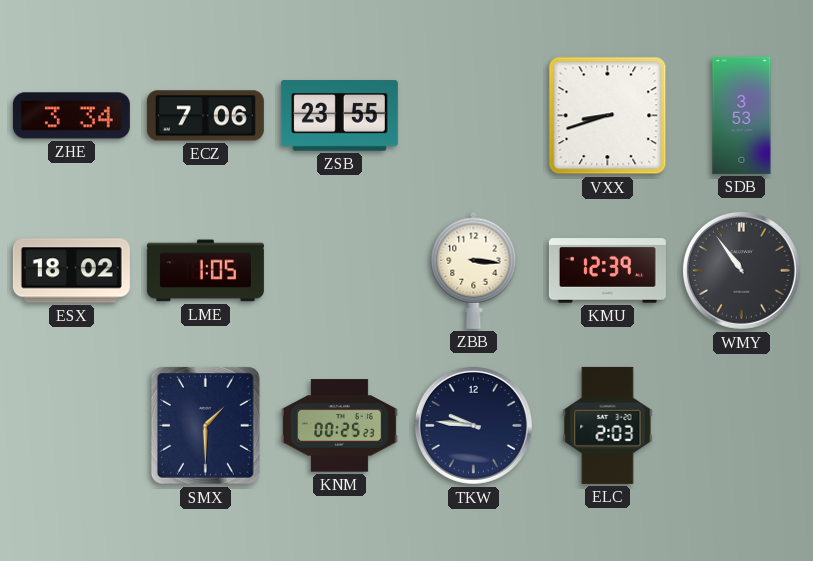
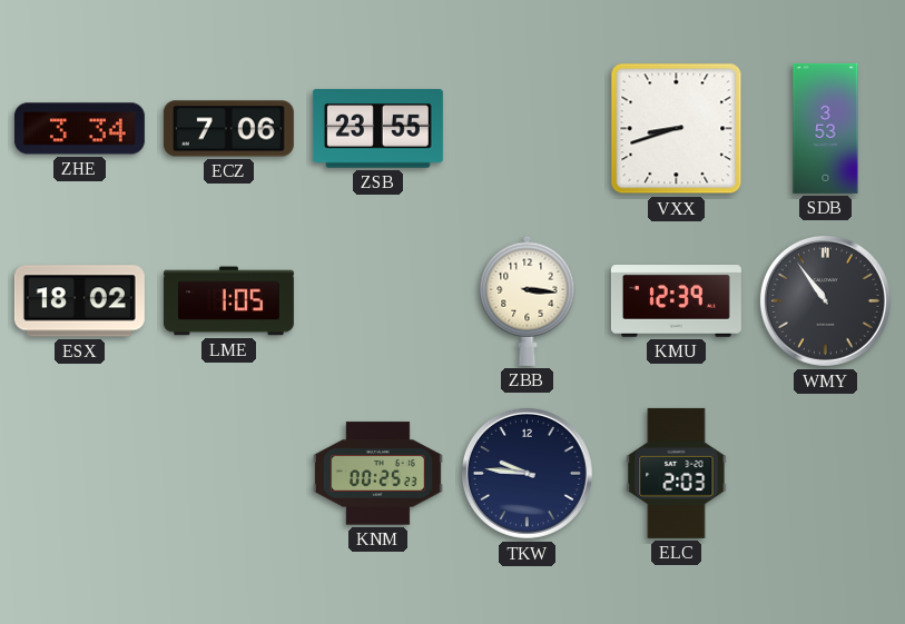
SMX: 1:30 -> none
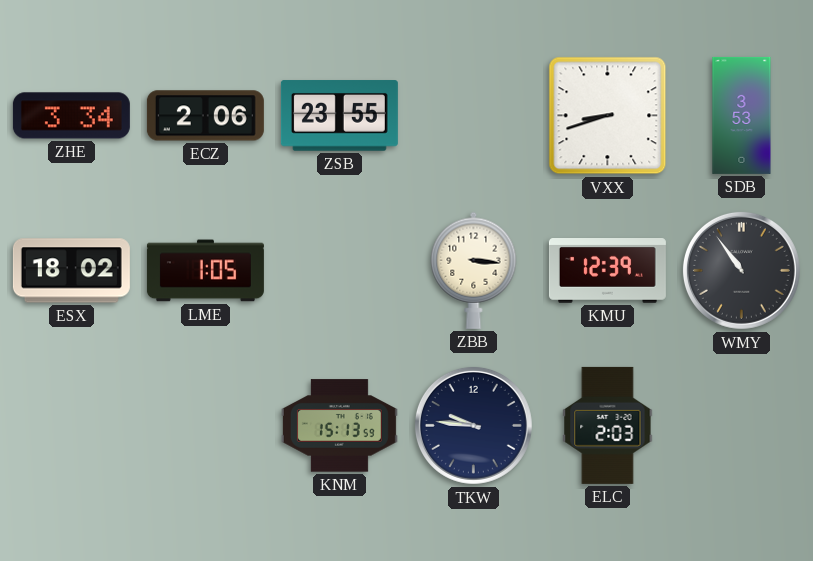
ECZ: 7:06 -> 2:06
KNM: 00:25 -> 15:13
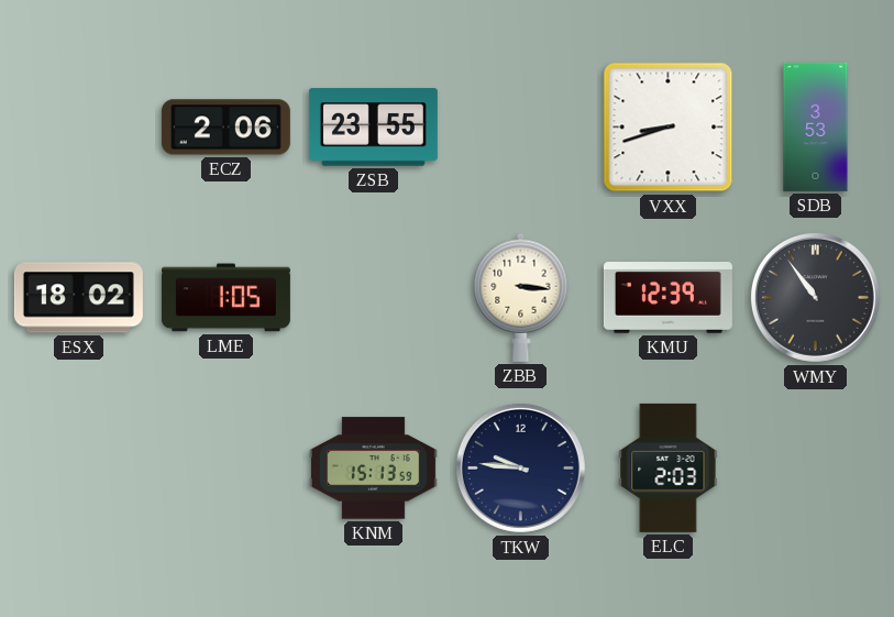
ZHE: 3:34 -> none
